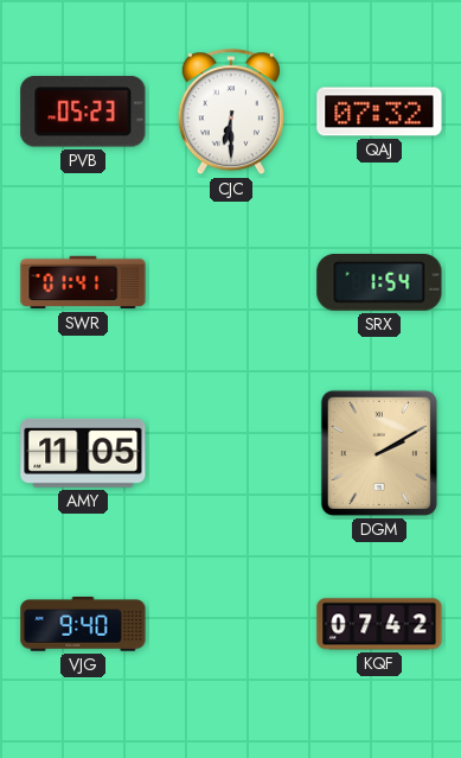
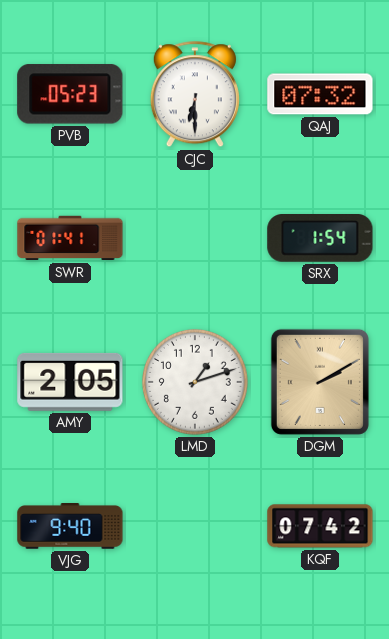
AMY: 11:05 -> 2:05
LMD: none -> 1:12
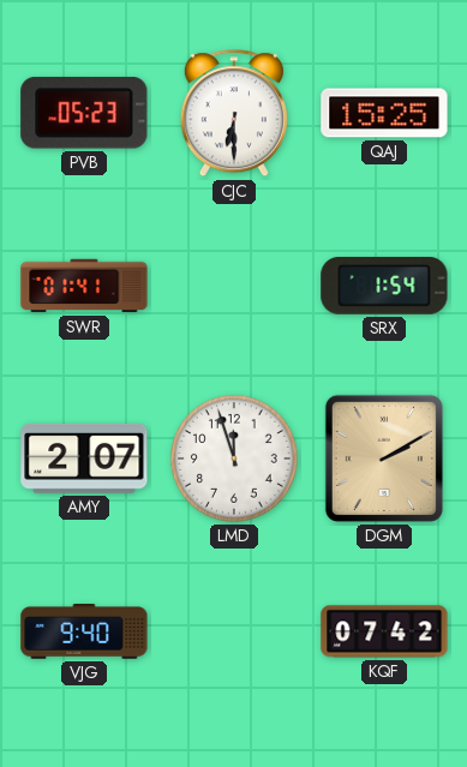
QAJ: 07:32 -> 15:25
AMY: 2:05 -> 2:07
LMD: 1:12 -> 11:57
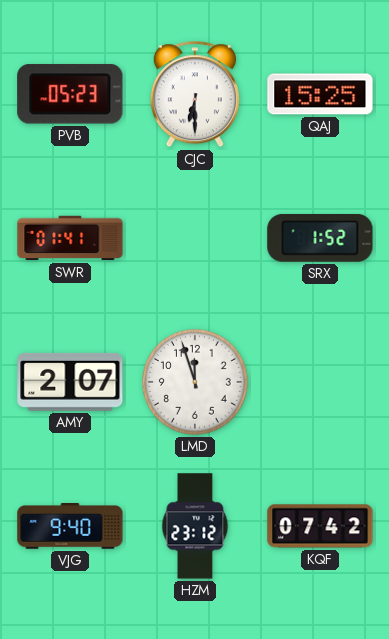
SRX: 1:54 -> 1:52
DGM: 2:10 -> none
HZM: none -> 23:12
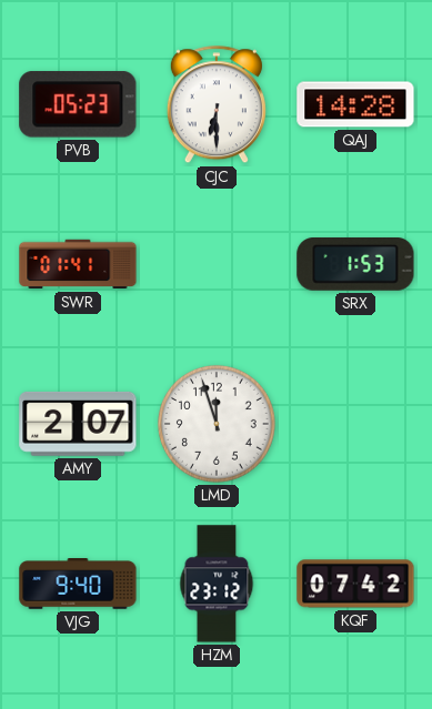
QAJ: 15:25 -> 14:28
SRX: 1:52 -> 1:53
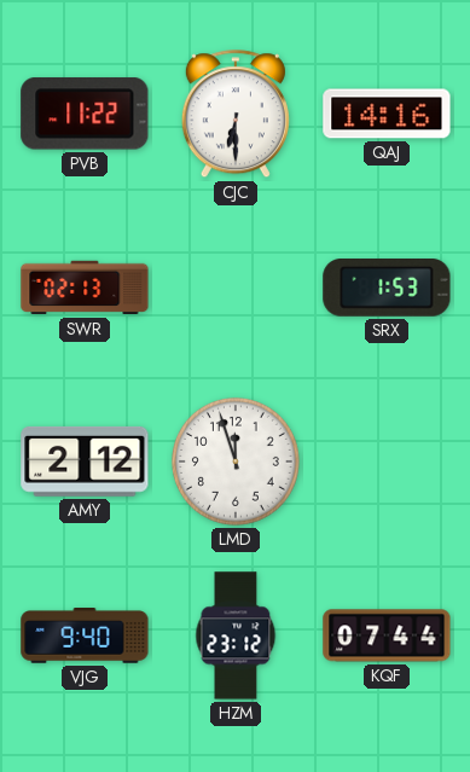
PVB: 05:23 -> 11:22
QAJ: 14:28 -> 14:16
SWR: 01:41 -> 02:13
AMY: 2:07 -> 2:12
KQF: 07:42 -> 07:44
